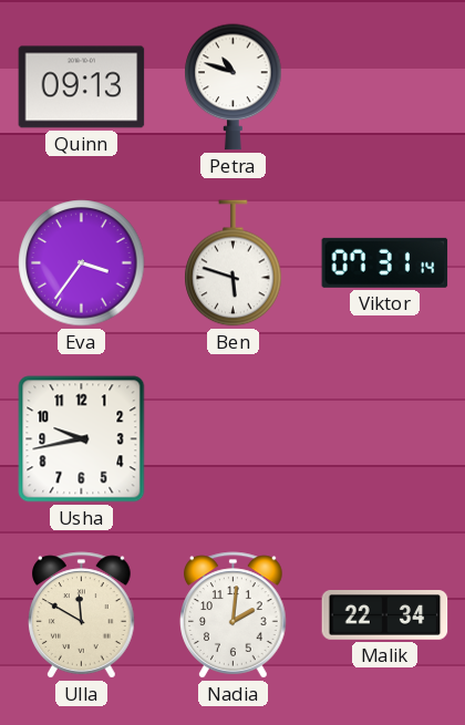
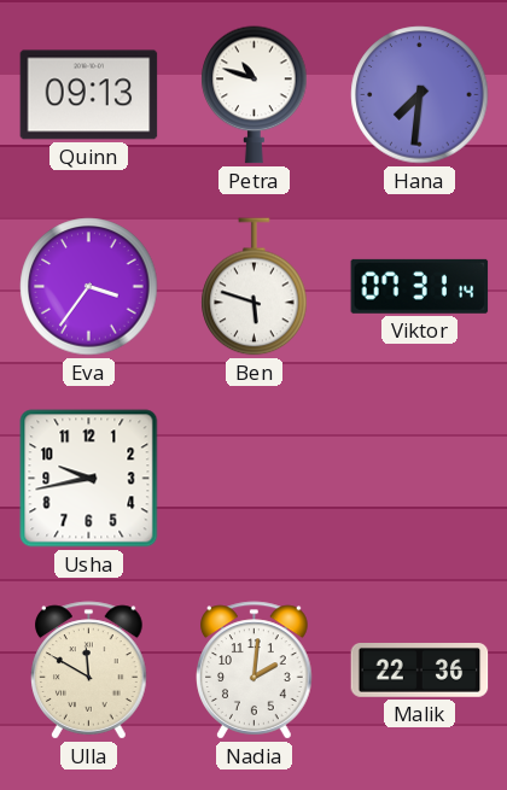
Hana: none -> 7:31
Malik: 22:34 -> 22:36
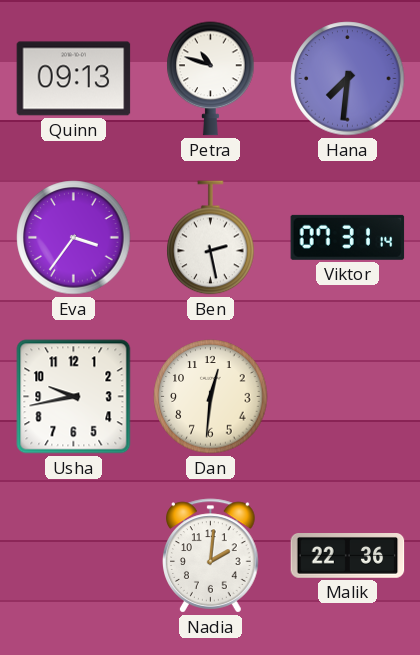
Ben: 5:48 -> 2:28
Dan: none -> 12:31
Ulla: 11:50 -> none
